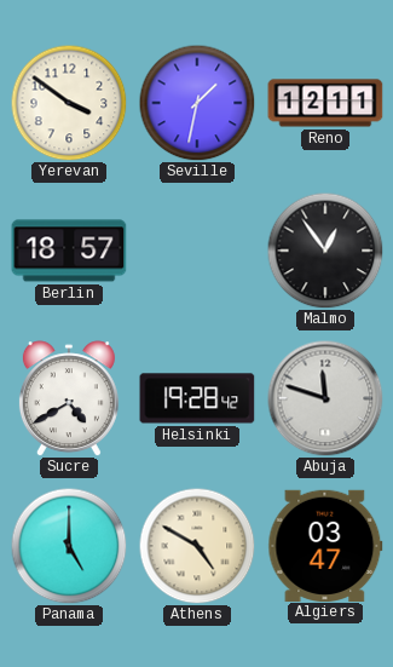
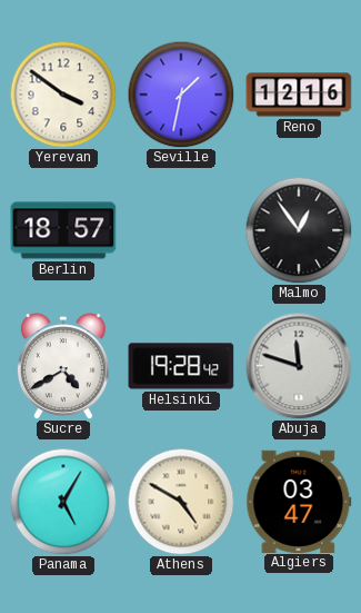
Reno: 12:11 -> 12:16
Panama: 5:00 -> 5:05
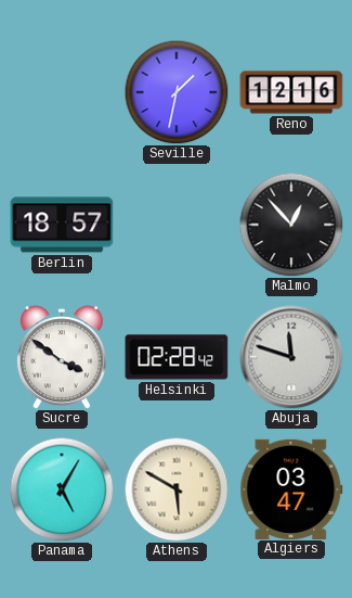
Yerevan: 3:51 -> none
Malmo: 12:54 -> 12:53
Sucre: 4:40 -> 3:51
Helsinki: 19:28 -> 02:28
Athens: 4:50 -> 5:50
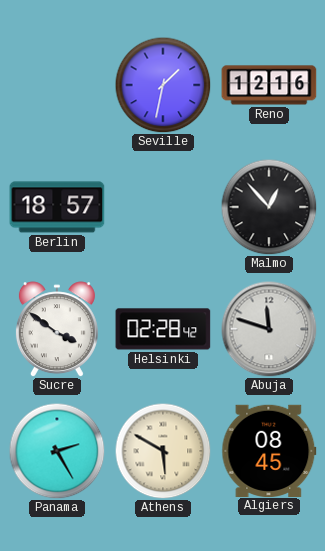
Panama: 5:05 -> 2:25
Algiers: 03:47 -> 08:45
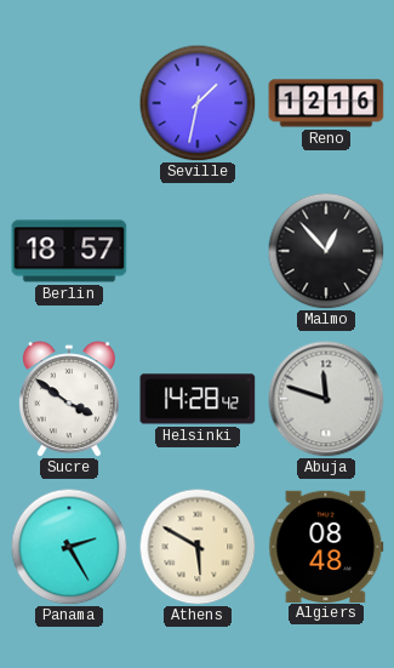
Helsinki: 02:28 -> 14:28
Algiers: 08:45 -> 08:48
